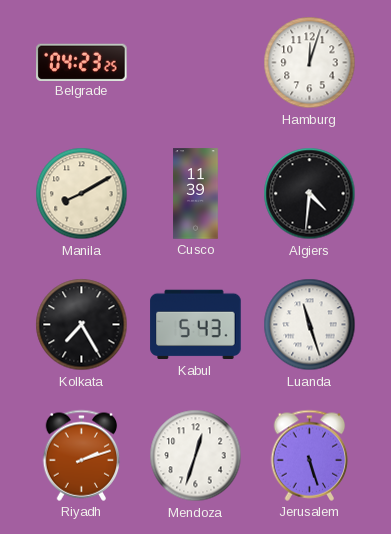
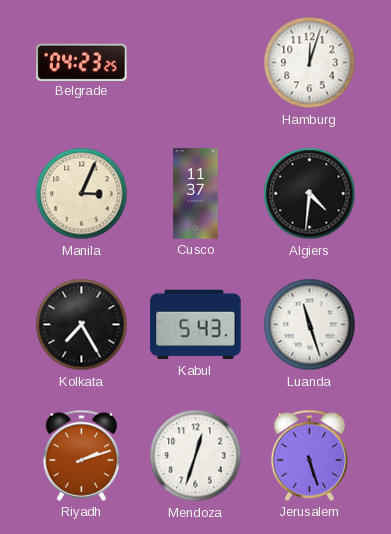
Manila: 8:10 -> 3:04
Cusco: 11:39 -> 11:37
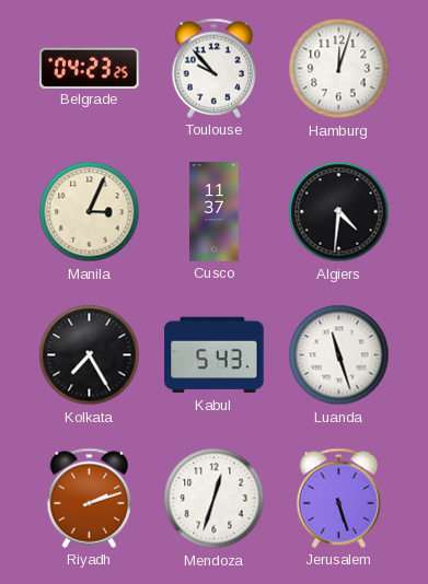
Toulouse: none -> 9:53
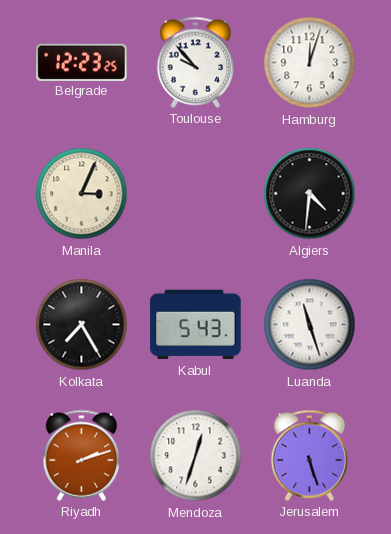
Belgrade: 04:23 -> 12:23
Cusco: 11:37 -> none
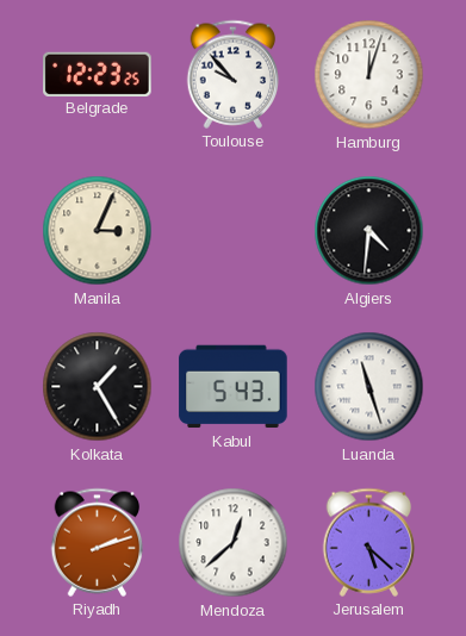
Kolkata: 7:25 -> 1:25
Mendoza: 12:33 -> 12:38
Jerusalem: 5:27 -> 5:22
